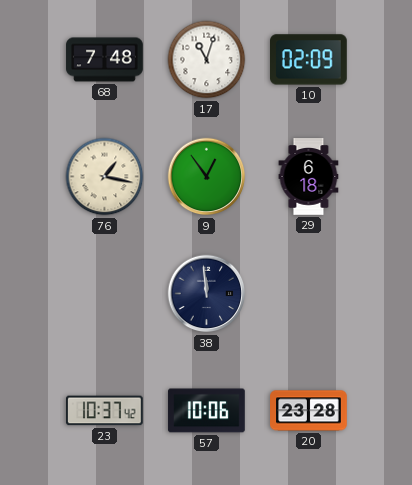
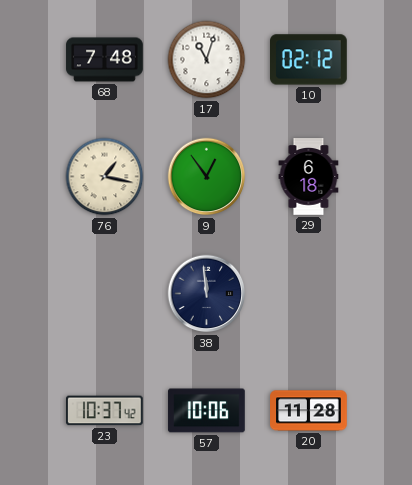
10: 02:09 -> 02:12
20: 23:28 -> 11:28
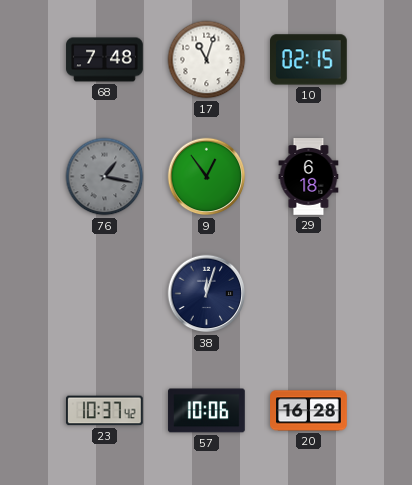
10: 02:12 -> 02:15
76 dial: cream -> grey
38: 11:59 -> 12:03
20: 11:28 -> 16:28
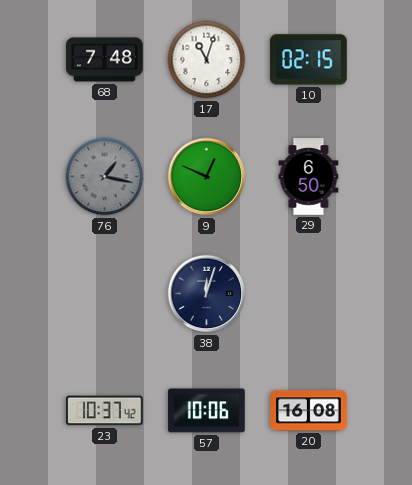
9: 12:54 -> 12:49
29: 6:18 -> 6:50
20: 16:28 -> 16:08
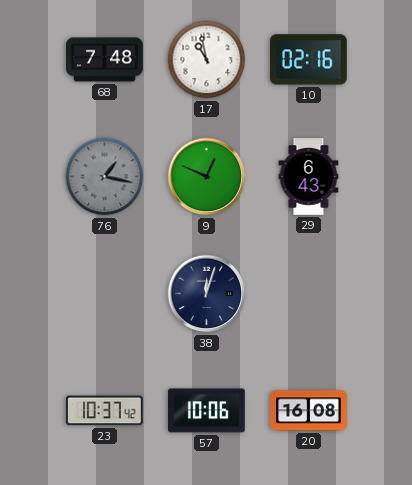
17: 11:03 -> 10:58
10: 02:15 -> 02:16
29: 6:50 -> 6:43
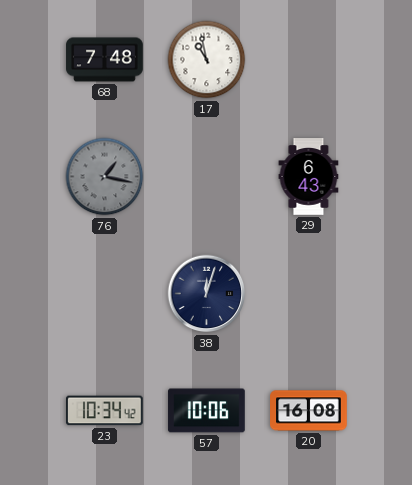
10: 02:16 -> none
9: 12:49 -> none
23: 10:37 -> 10:34
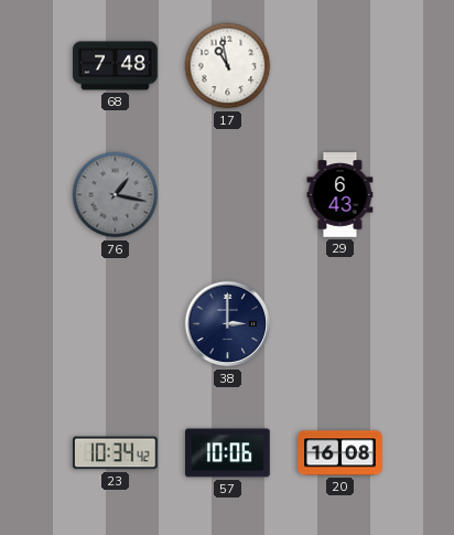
38: 12:03 -> 3:00
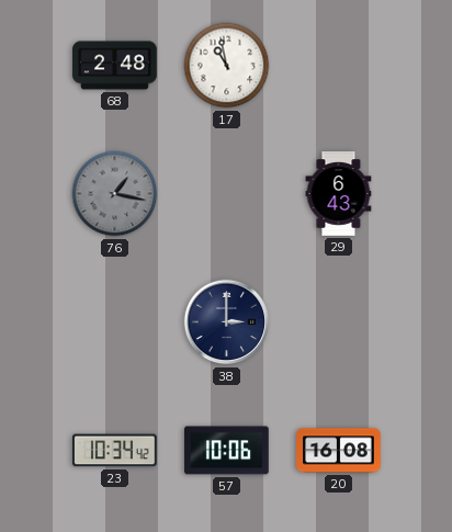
68: 7:48 -> 2:48
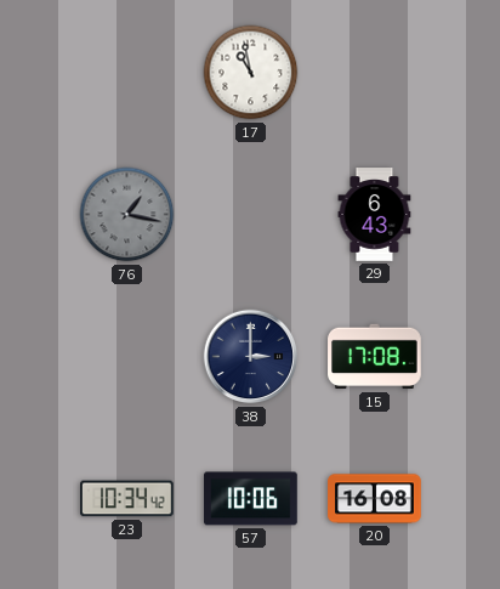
68: 2:48 -> none
15: none -> 17:08
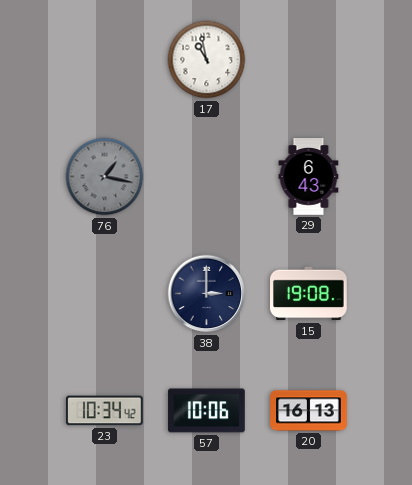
15: 17:08 -> 19:08
20: 16:08 -> 16:13
